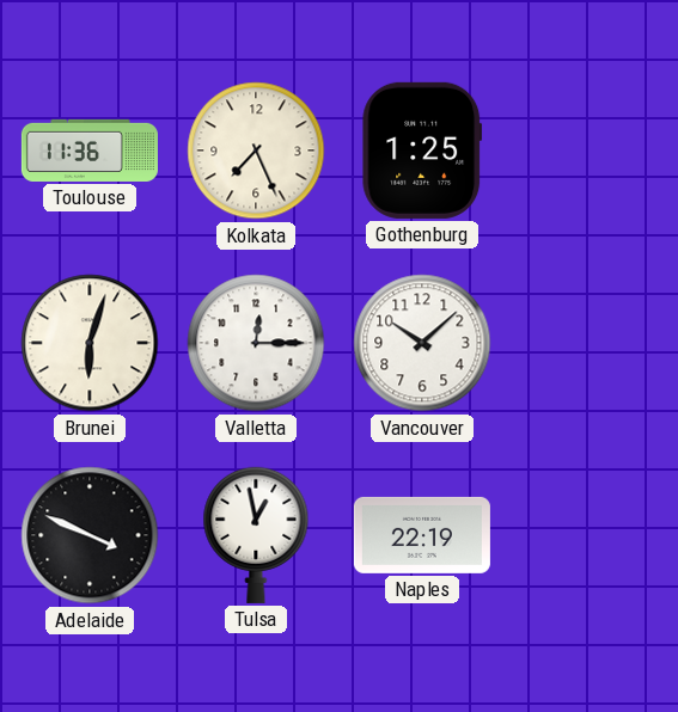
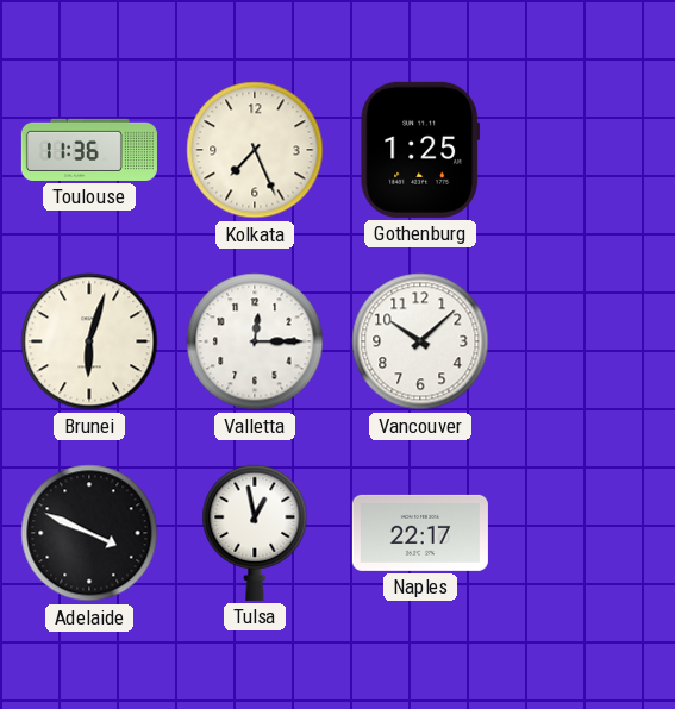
Naples: 22:19 -> 22:17
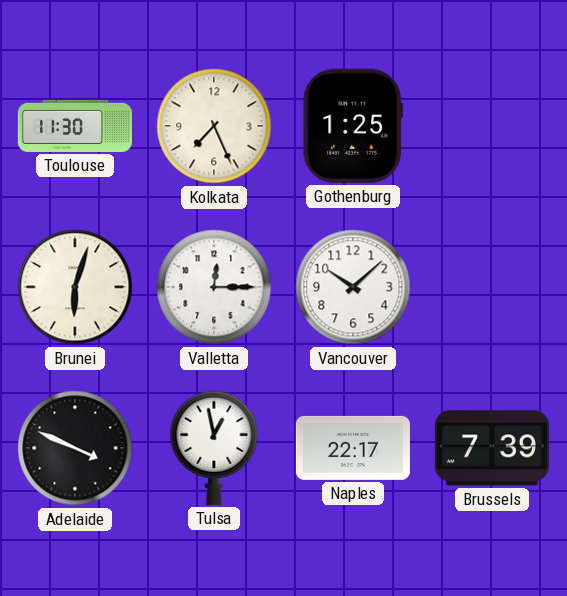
Toulouse: 11:36 -> 11:30
Brussels: none -> 7:39
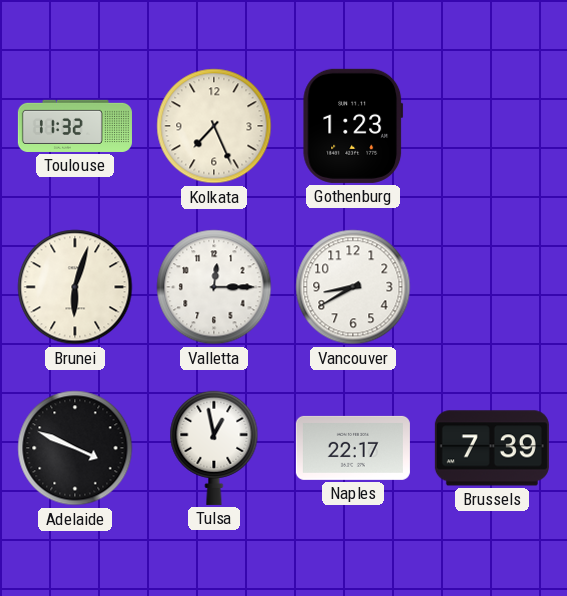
Toulouse: 11:30 -> 11:32
Gothenburg: 1:25 -> 1:23
Vancouver: 10:08 -> 8:40
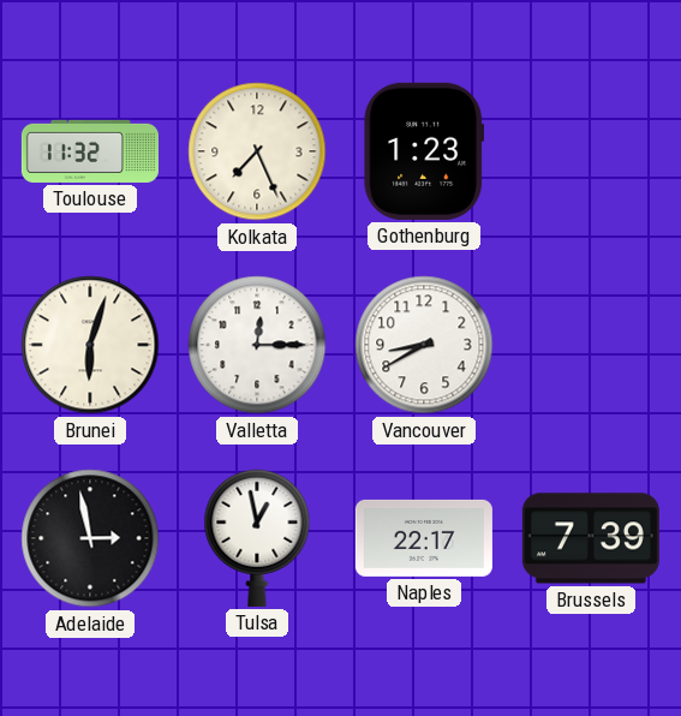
Adelaide: 3:49 -> 2:58
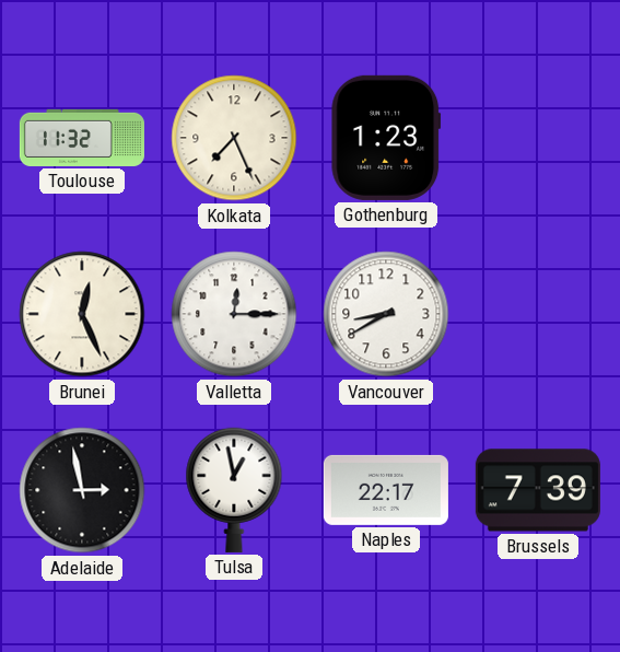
Brunei: 6:03 -> 12:26
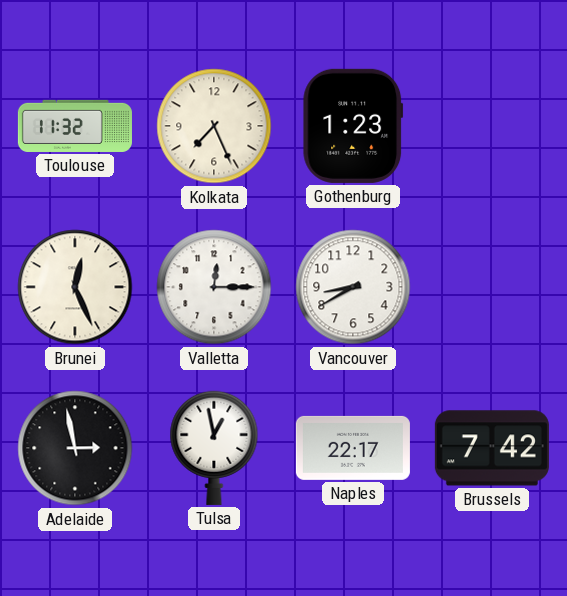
Brussels: 7:39 -> 7:42
